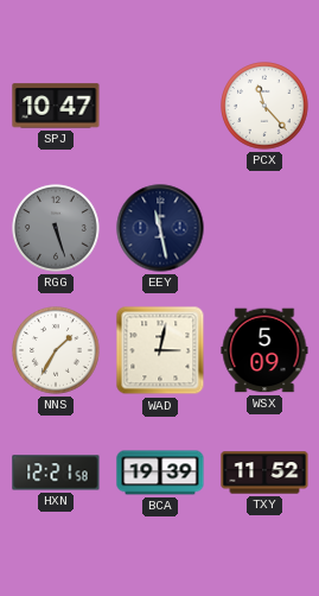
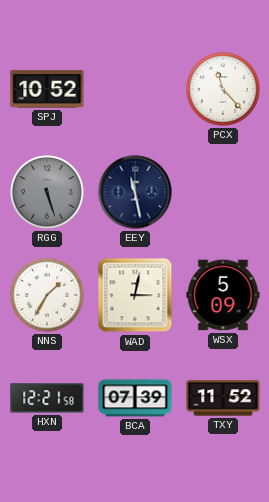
SPJ: 10:47 -> 10:52
BCA: 19:39 -> 07:39
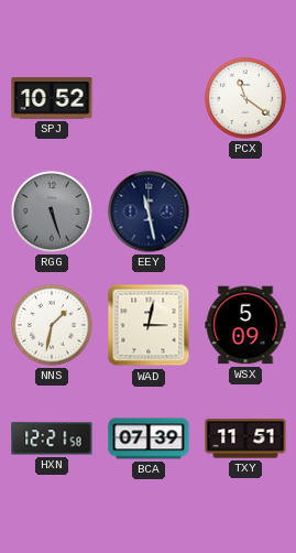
PCX: 11:23 -> 11:21
NNS: 1:35 -> 1:32
TXY: 11:52 -> 11:51
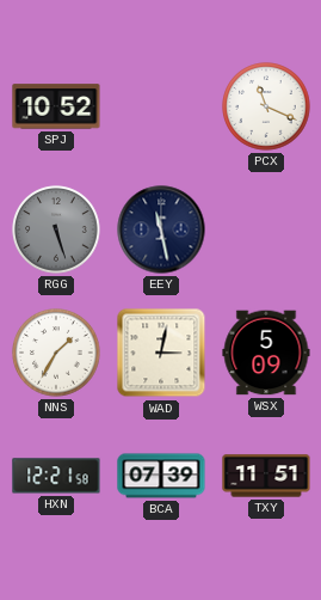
PCX: 11:21 -> 11:19
NNS: 1:32 -> 1:35
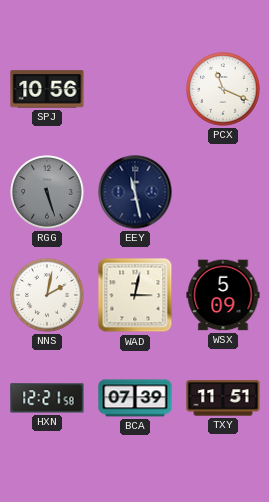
SPJ: 10:52 -> 10:56
NNS: 1:35 -> 2:02
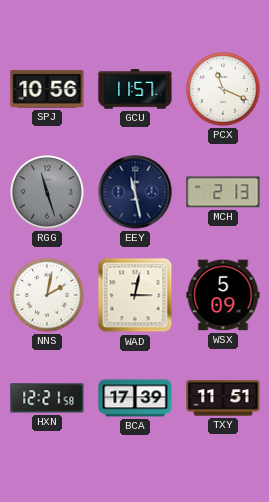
GCU: none -> 11:57
RGG: 5:27 -> 11:27
MCH: none -> 2:13
BCA: 07:39 -> 17:39
